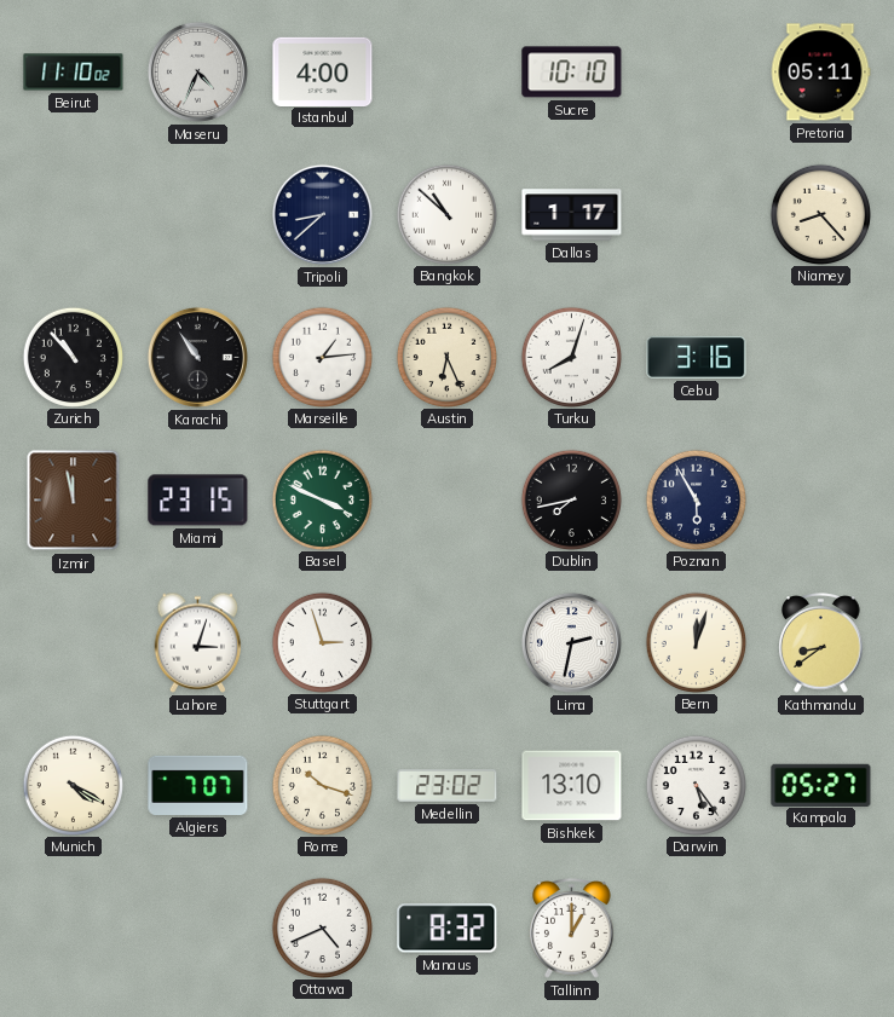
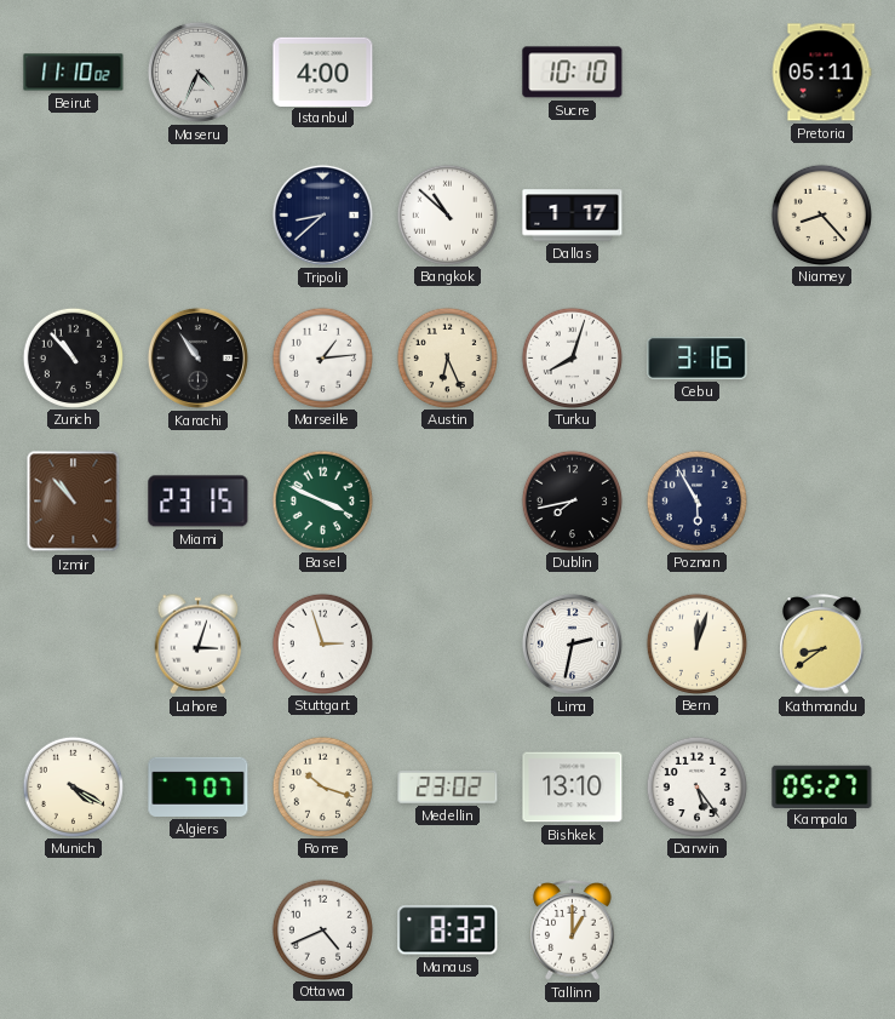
Izmir: 11:58 -> 10:53
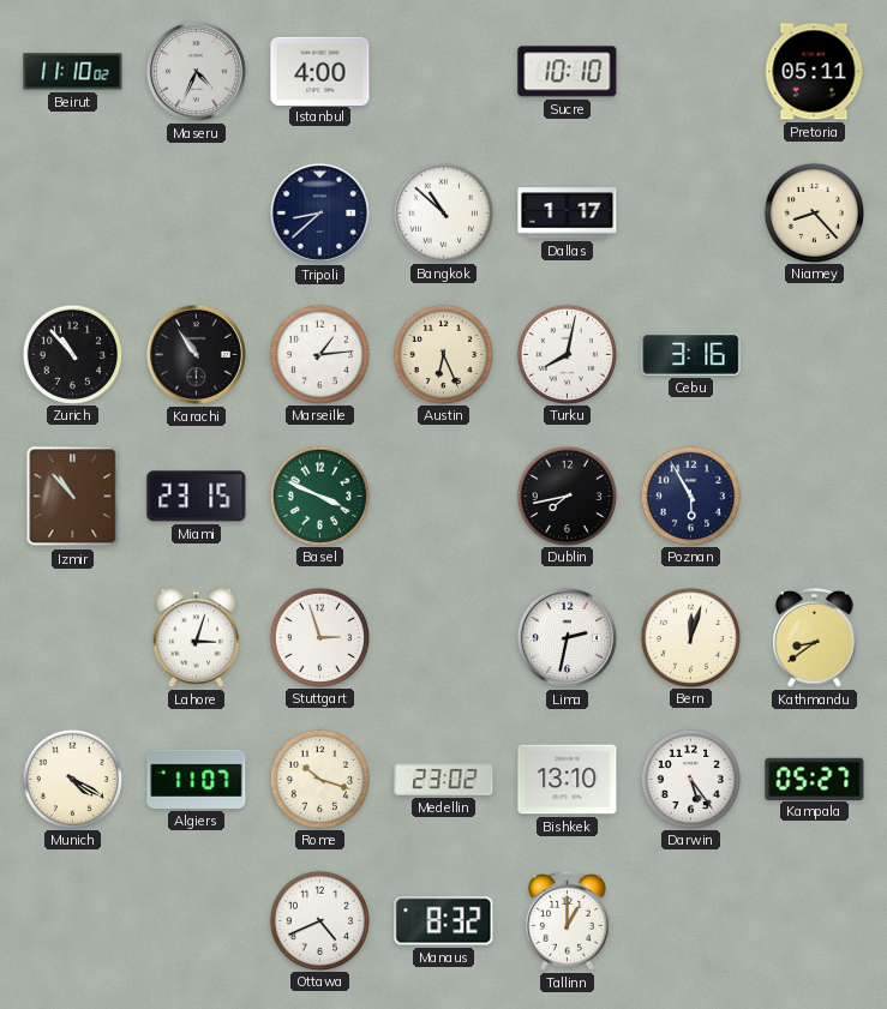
Turku: 8:03 -> 8:02
Algiers: 7:07 -> 11:07
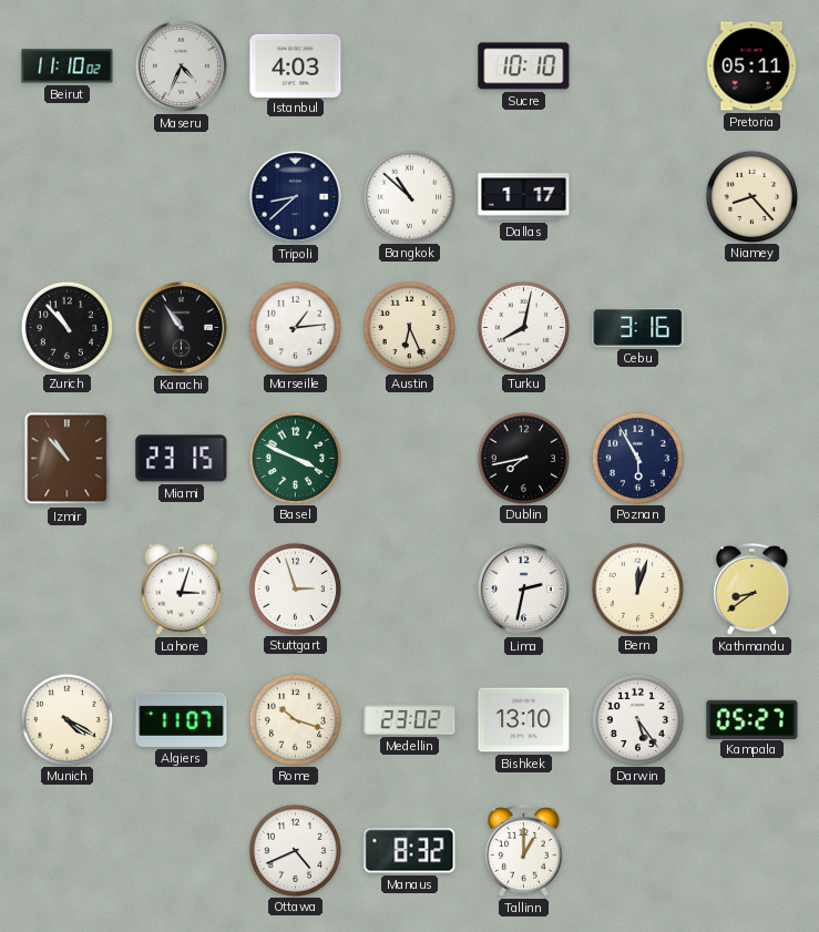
Istanbul: 4:00 -> 4:03
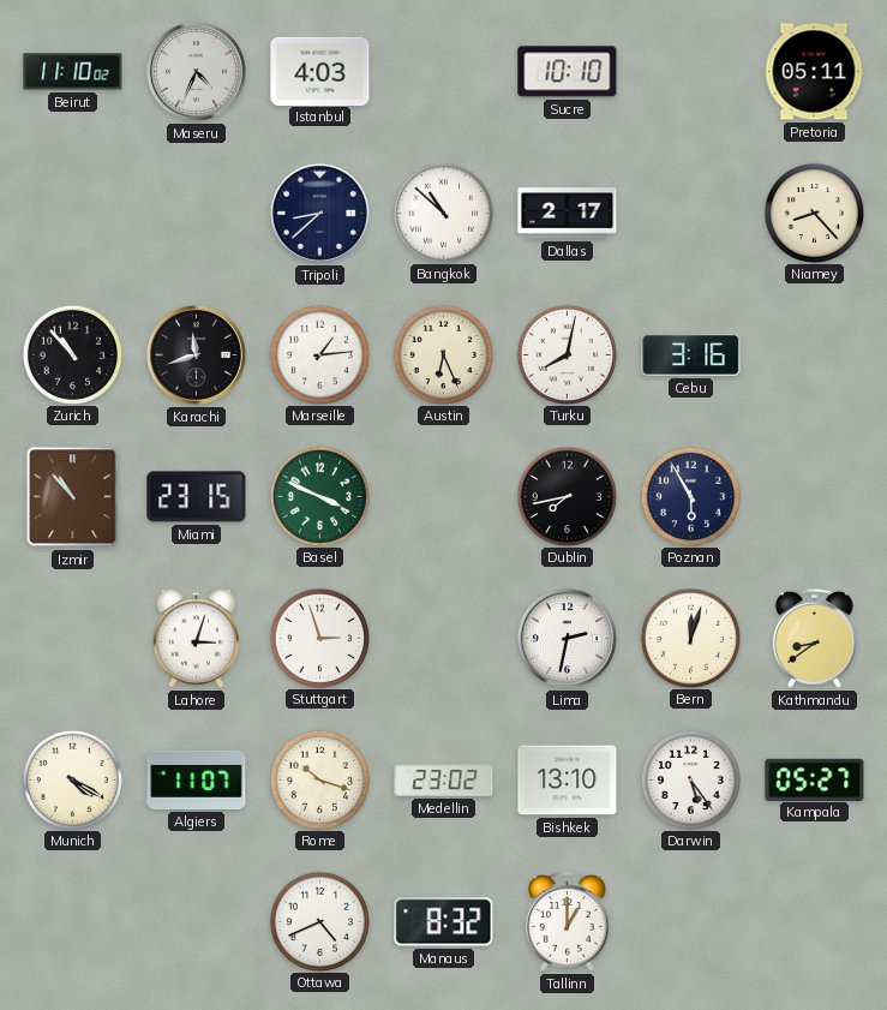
Dallas: 1:17 -> 2:17
Karachi: 10:54 -> 11:42
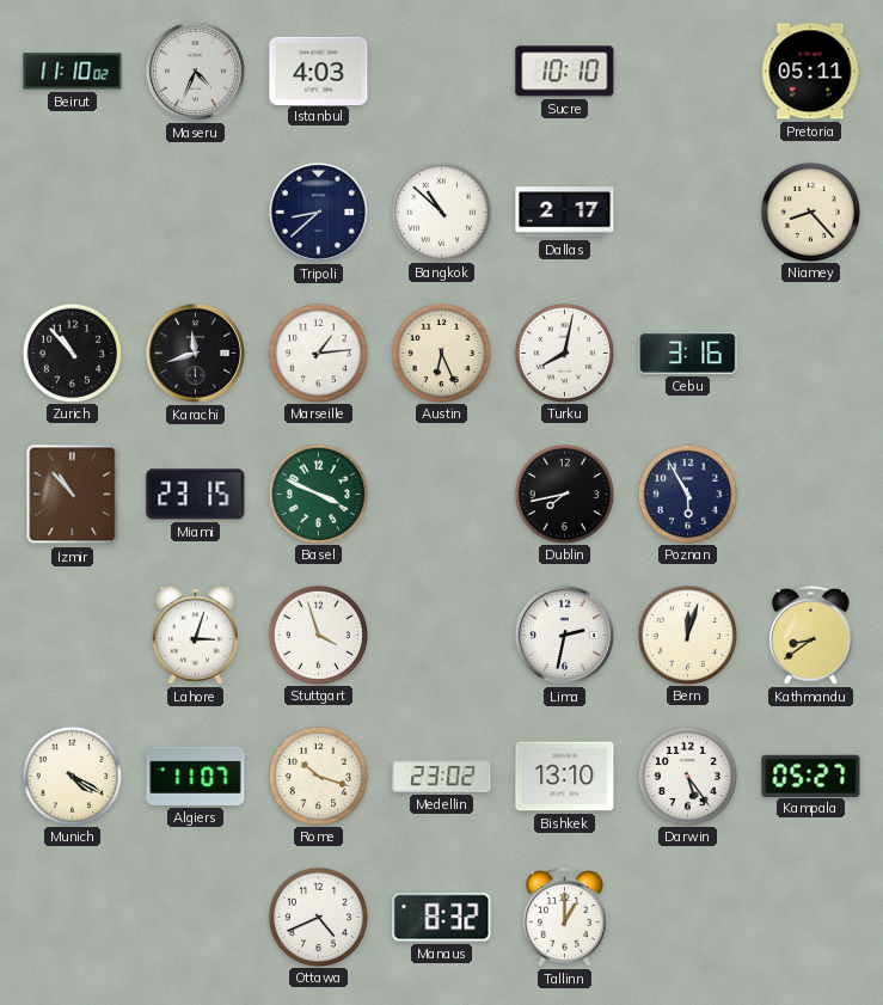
Stuttgart: 2:57 -> 3:57
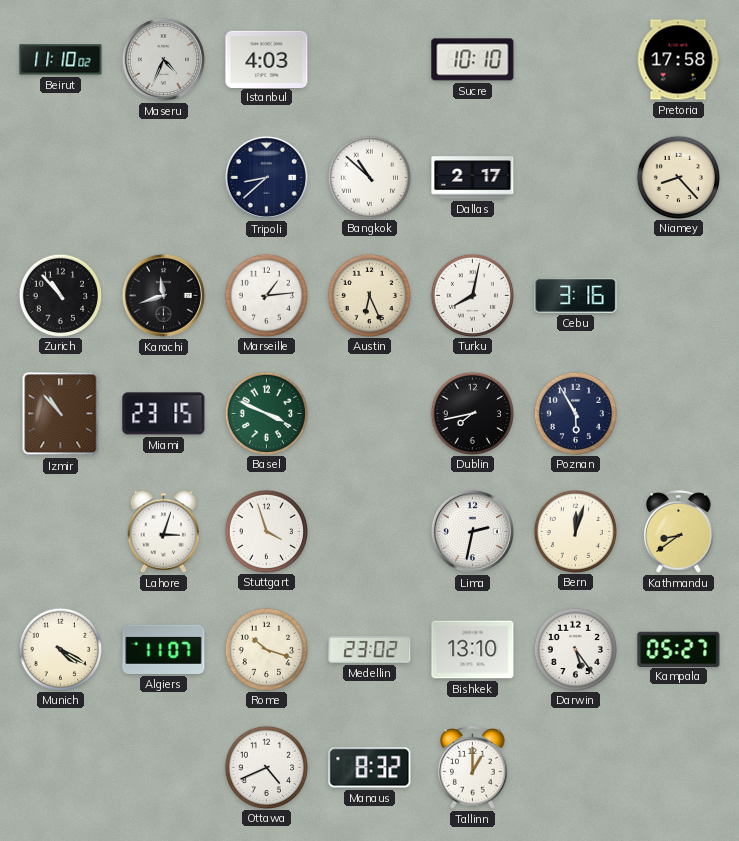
Pretoria: 05:11 -> 17:58
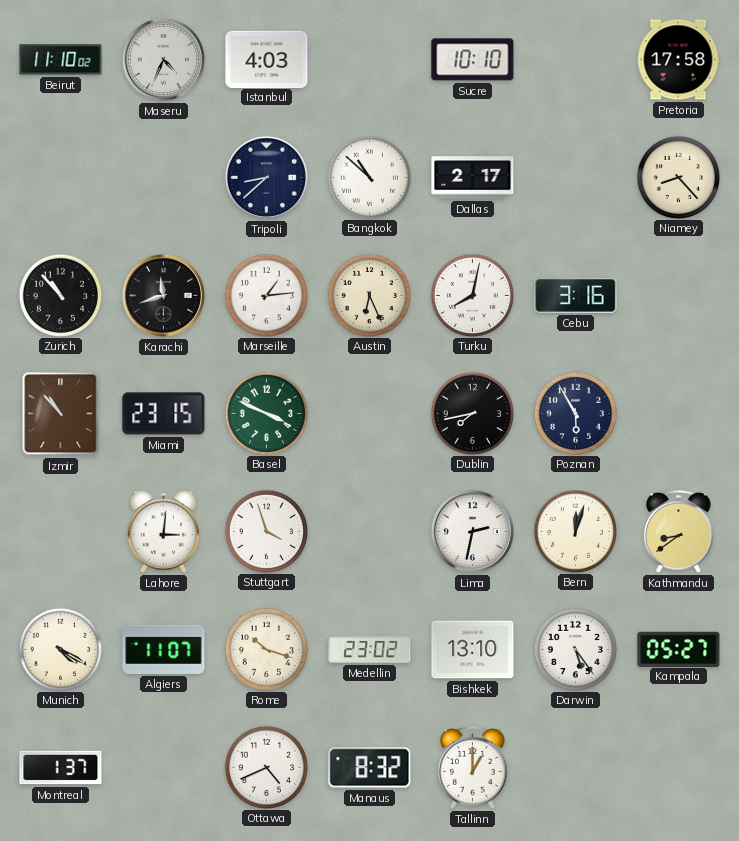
Lahore: 3:03 -> 3:01
Montreal: none -> 1:37
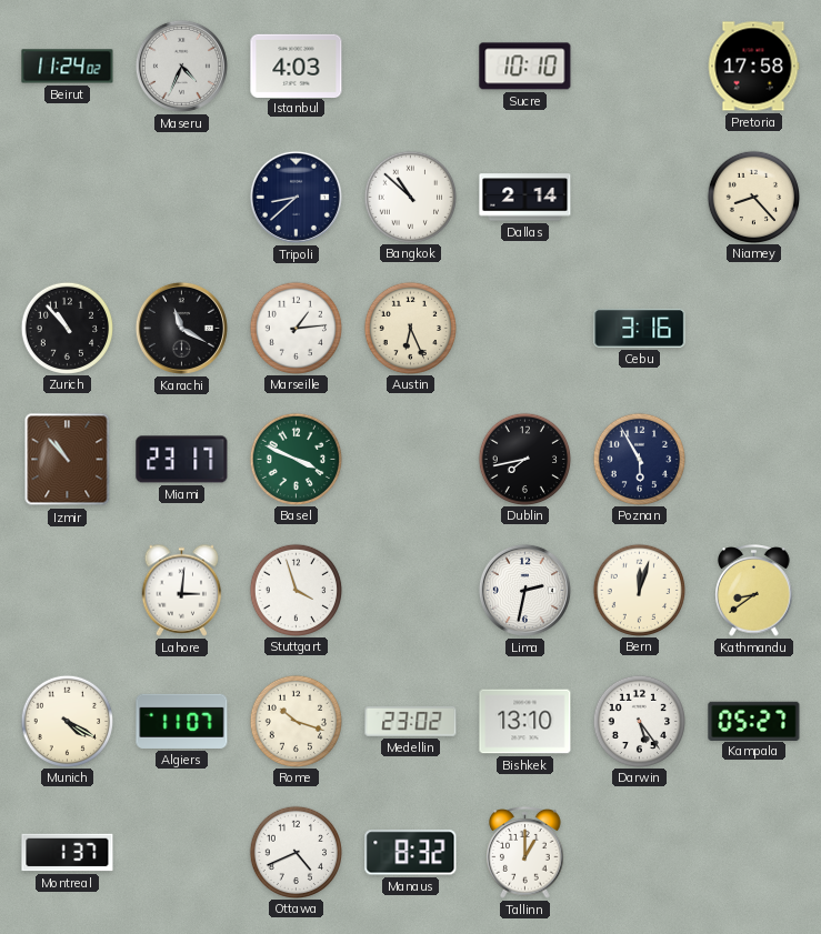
Beirut: 11:10 -> 11:24
Dallas: 2:17 -> 2:14
Karachi: 11:42 -> 11:20
Turku: 8:02 -> none
Miami: 23:15 -> 23:17
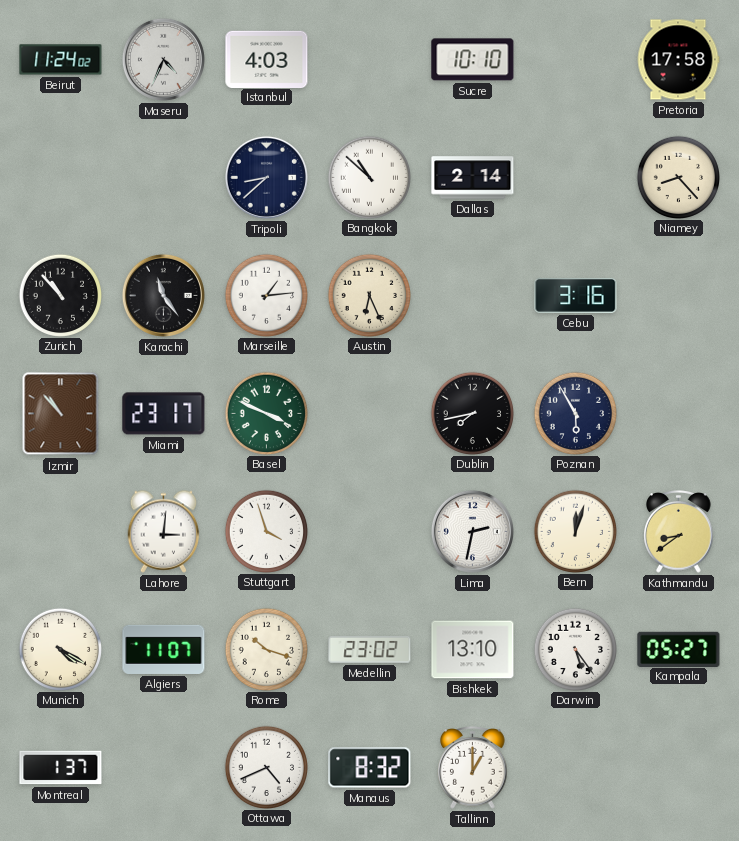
Karachi: 11:20 -> 11:24
